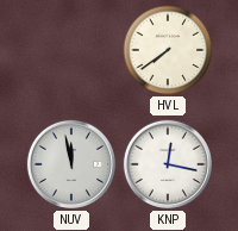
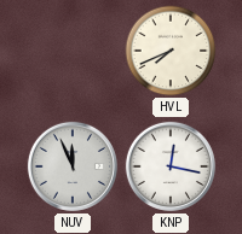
HVL: 7:39 -> 7:41
NUV: 11:58 -> 11:56
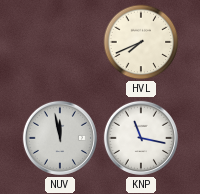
NUV: 11:56 -> 11:58
KNP: 12:17 -> 11:17
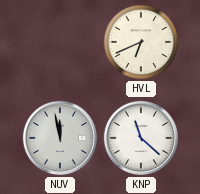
HVL: 7:41 -> 6:41
KNP: 11:17 -> 11:22
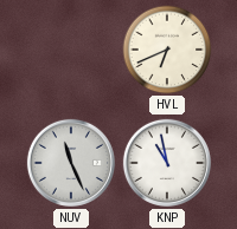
NUV: 11:58 -> 11:26
KNP: 11:22 -> 10:58
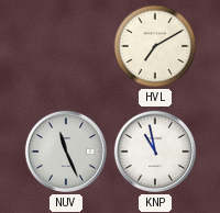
HVL: 6:41 -> 7:10
